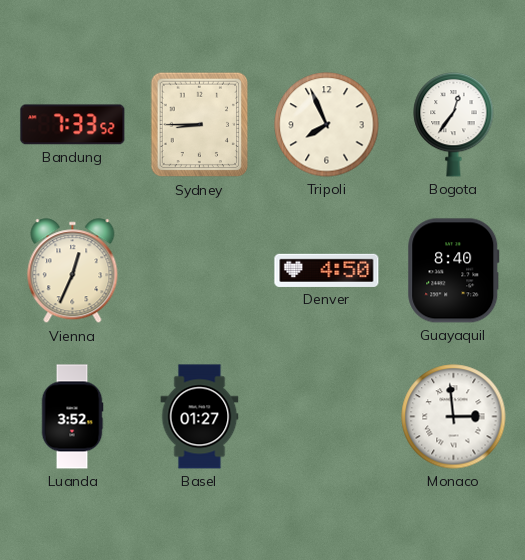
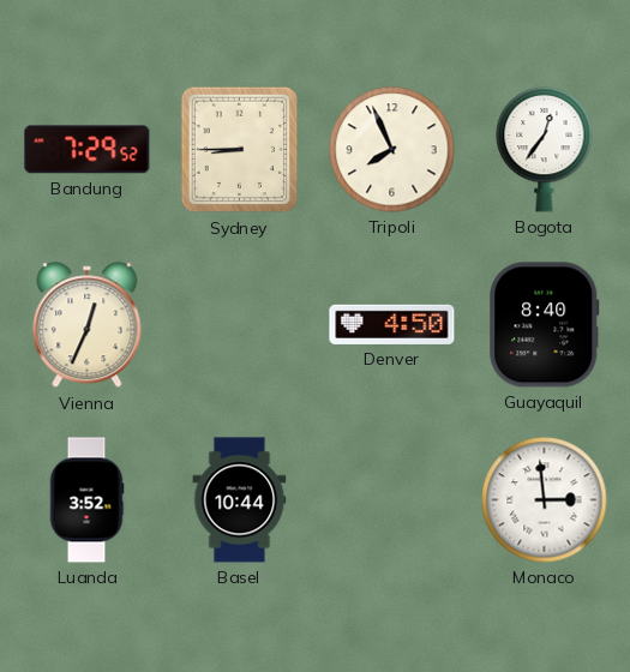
Bandung: 7:33 -> 7:29
Basel: 01:27 -> 10:44
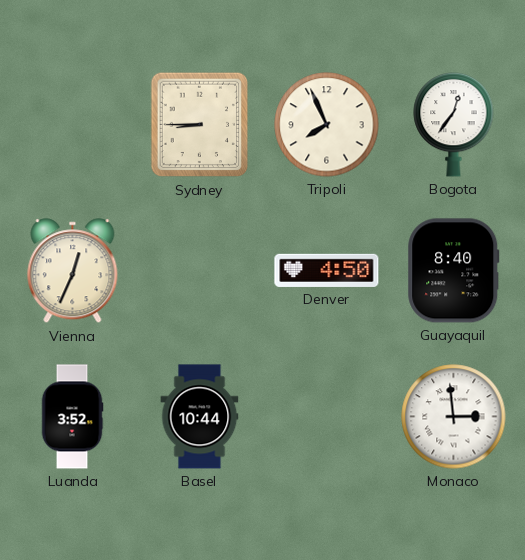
Bandung: 7:29 -> none
